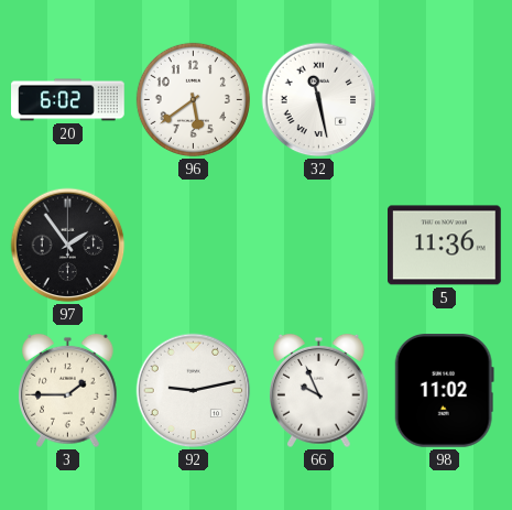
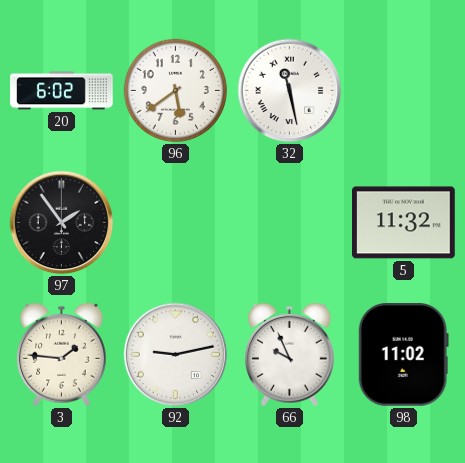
5: 11:36 -> 11:32
3: 1:45 -> 1:46
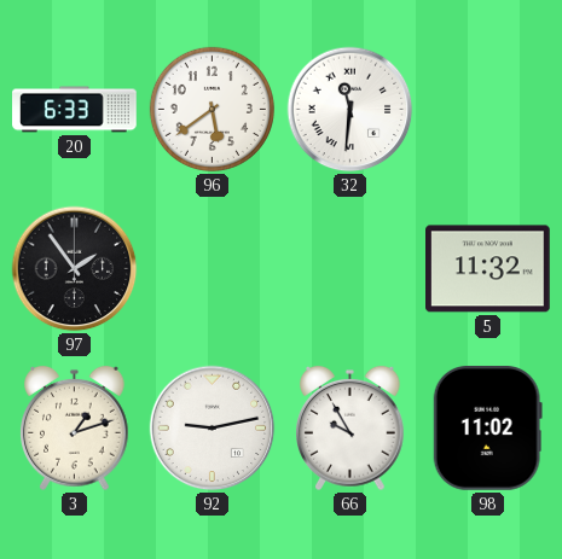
20: 6:02 -> 6:33
32: 11:28 -> 11:31
3: 1:46 -> 1:12
66: 9:56 -> 9:55
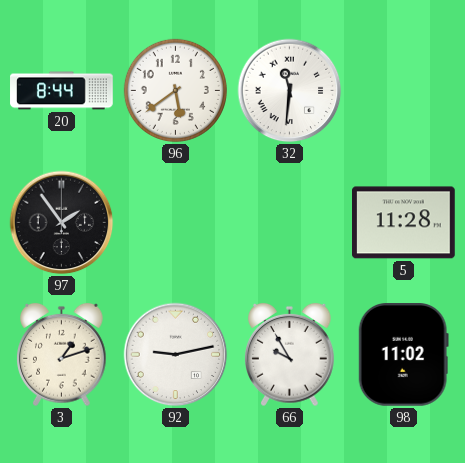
20: 6:33 -> 8:44
5: 11:32 -> 11:28
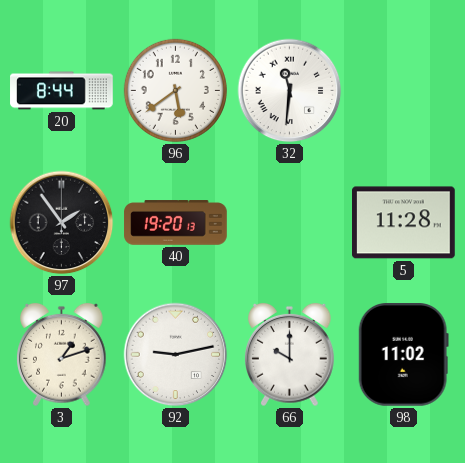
40: none -> 19:20
66: 9:55 -> 10:00
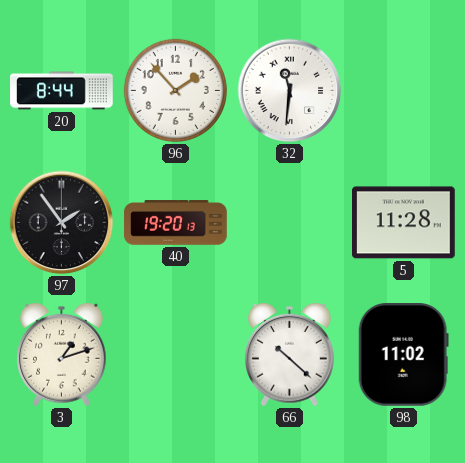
96: 5:39 -> 1:53
92: 9:13 -> none
66: 10:00 -> 10:22
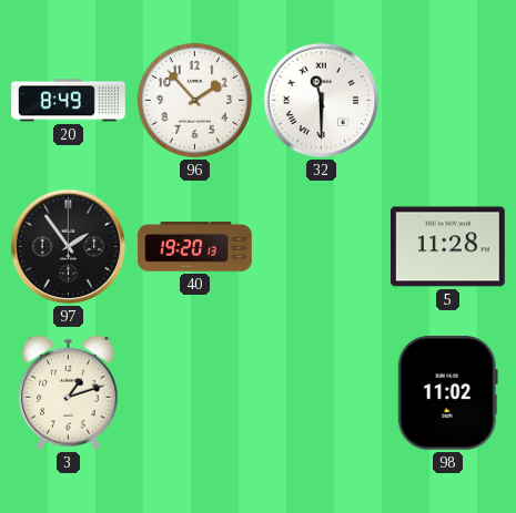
20: 8:44 -> 8:49
32: 11:31 -> 11:30
66: 10:22 -> none
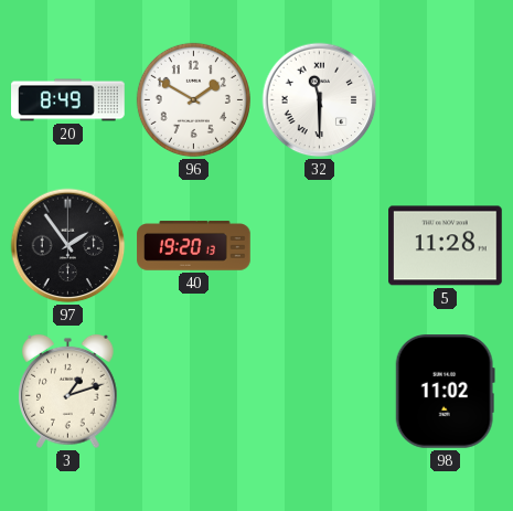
96: 1:53 -> 1:50
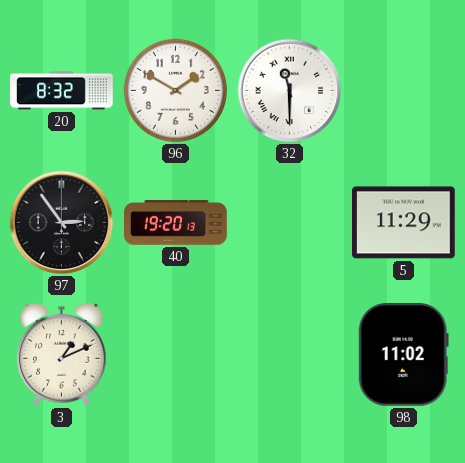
20: 8:49 -> 8:32
97: 1:54 -> 2:54
5: 11:28 -> 11:29
3: 1:12 -> 1:11
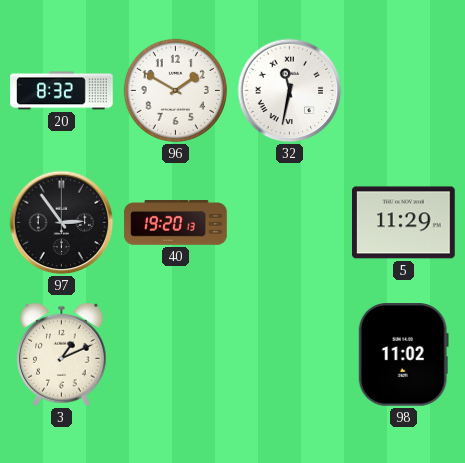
32: 11:30 -> 11:32
